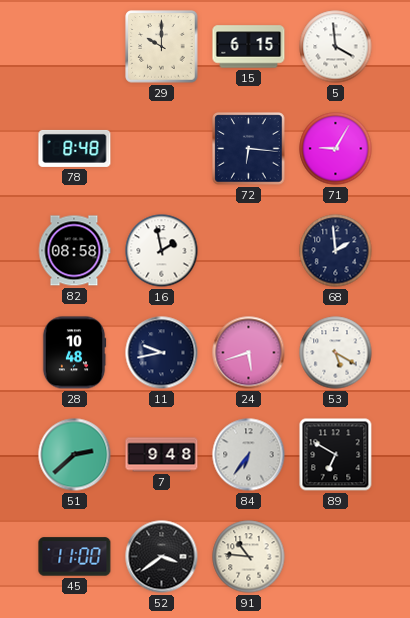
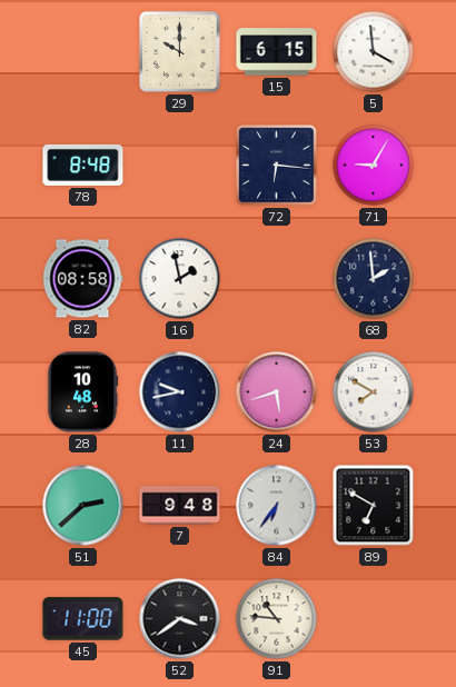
53: 5:20 -> 7:50
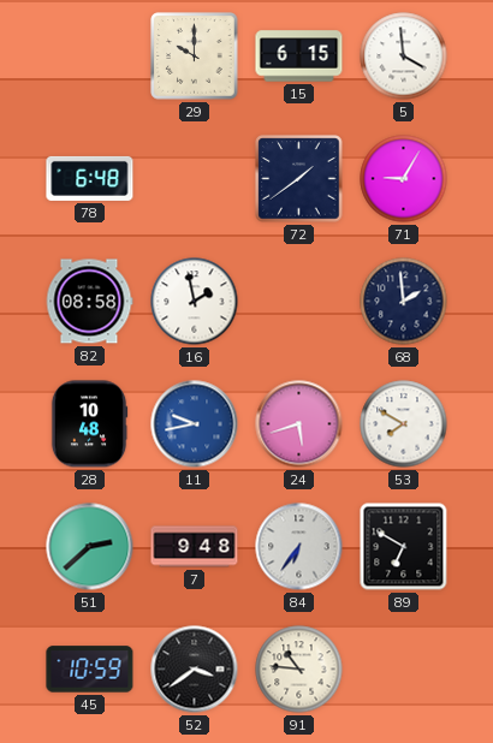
78: 8:48 -> 6:48
72: 6:16 -> 1:39
11 dial: navy -> blue
45: 11:00 -> 10:59
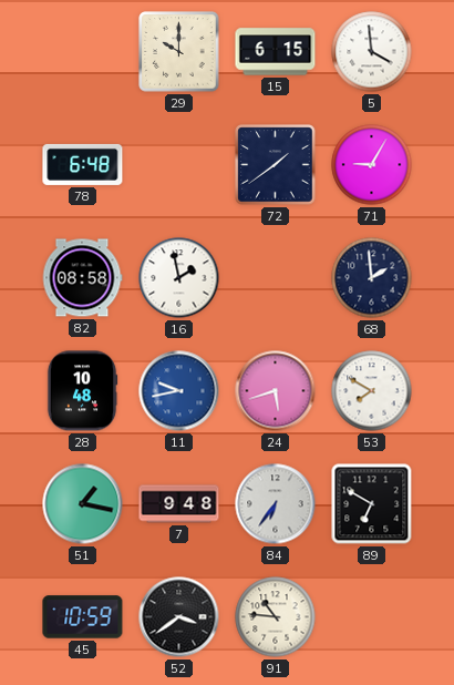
51: 2:38 -> 1:17
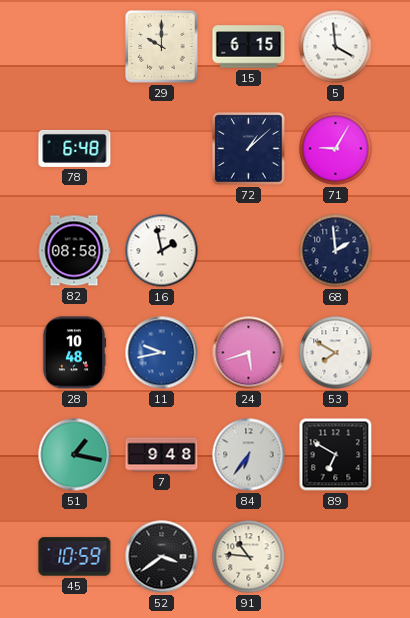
72: 1:39 -> 1:08
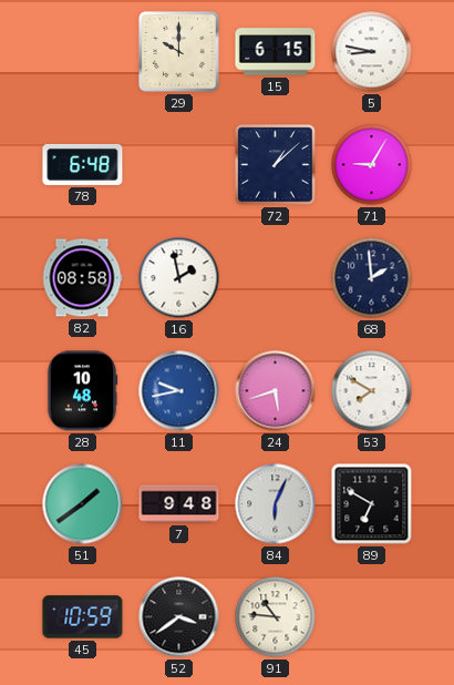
5: 3:59 -> 8:47
51: 1:17 -> 1:39
84: 6:36 -> 6:04
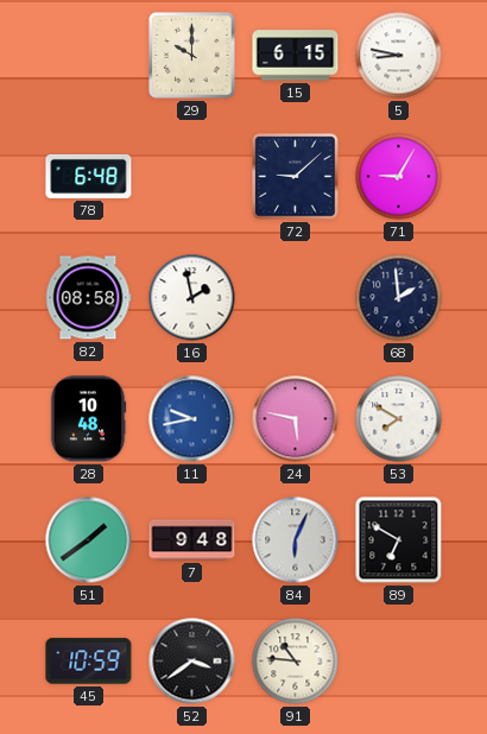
72: 1:08 -> 9:08
24: 5:42 -> 5:47
